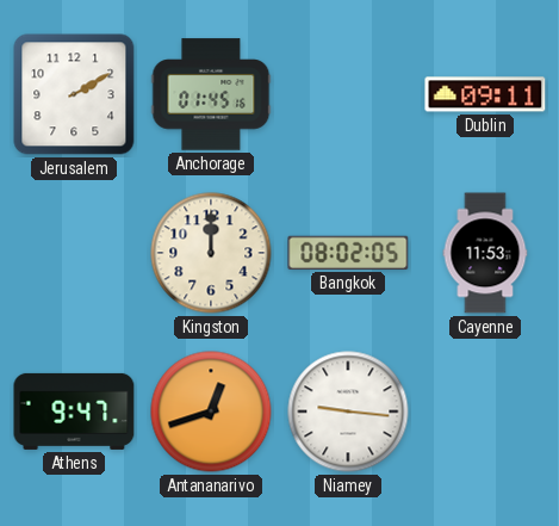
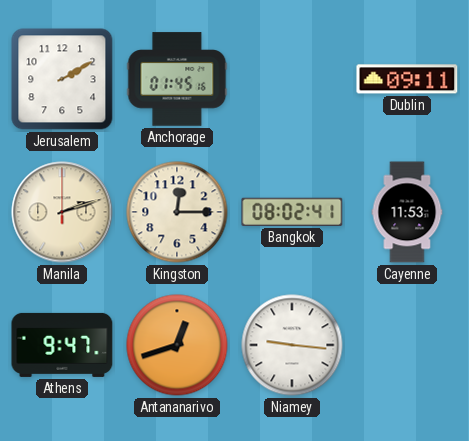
Manila: none -> 2:12
Kingston: 12:00 -> 12:15
Bangkok: 08:02:05 -> 08:02:41
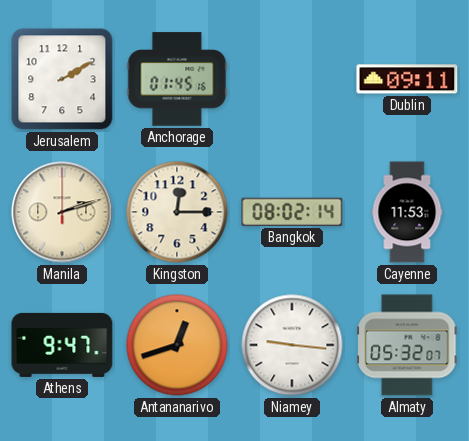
Bangkok: 08:02:41 -> 08:02:14
Almaty: none -> 05:32
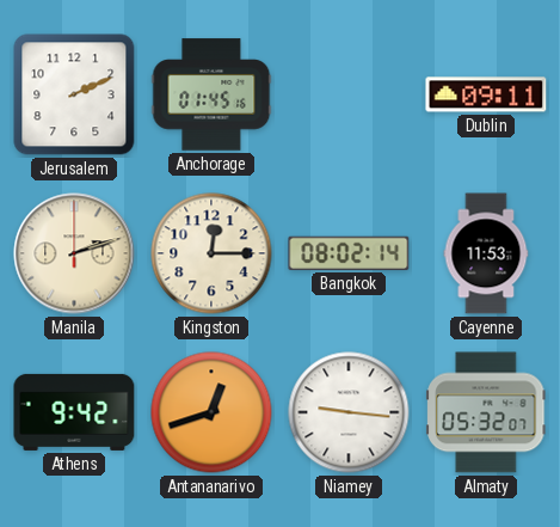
Jerusalem: 2:10 -> 2:11
Athens: 9:47 -> 9:42
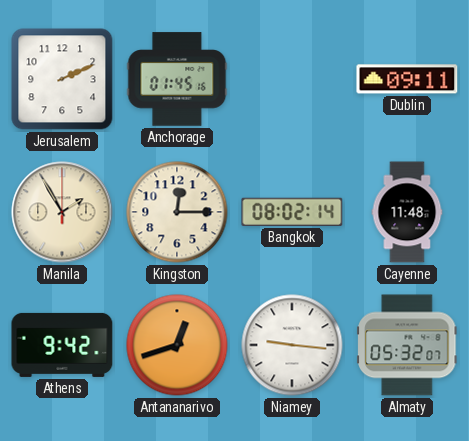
Manila: 2:12 -> 1:55
Cayenne: 11:53 -> 11:48
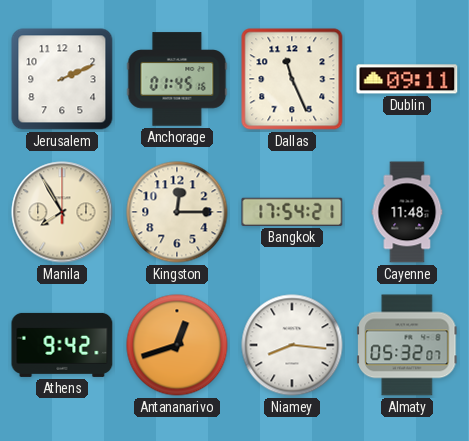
Dallas: none -> 11:26
Manila: 1:55 -> 7:55
Bangkok: 08:02 -> 17:54
Niamey: 9:16 -> 8:16
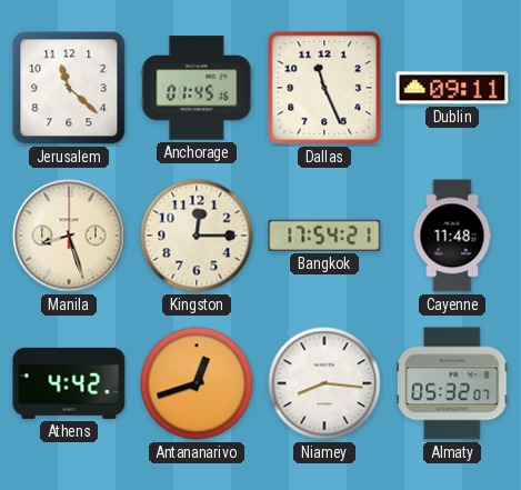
Jerusalem: 2:11 -> 11:22
Manila: 7:55 -> 8:27
Athens: 9:42 -> 4:42
